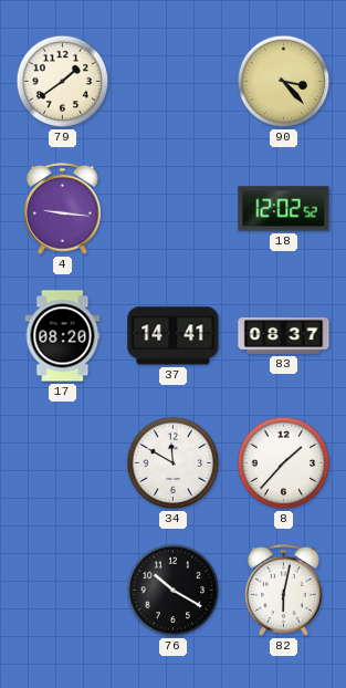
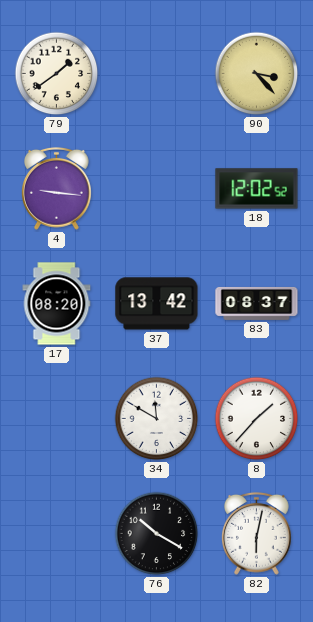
37: 14:41 -> 13:42
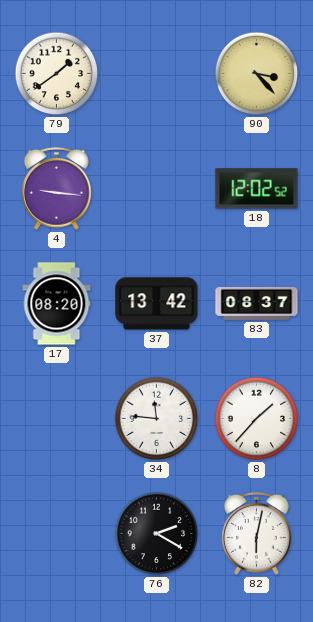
34: 11:50 -> 11:46
76: 10:20 -> 2:20
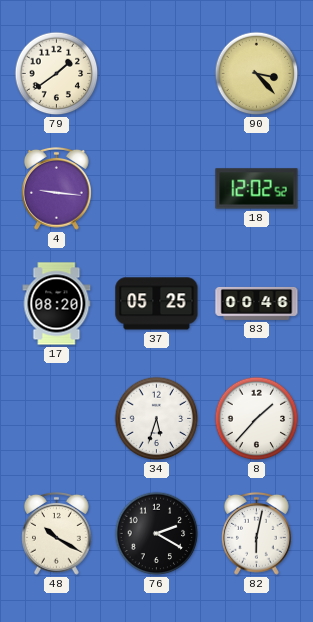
37: 13:42 -> 05:25
83: 08:37 -> 00:46
34: 11:46 -> 5:33
48: none -> 10:20
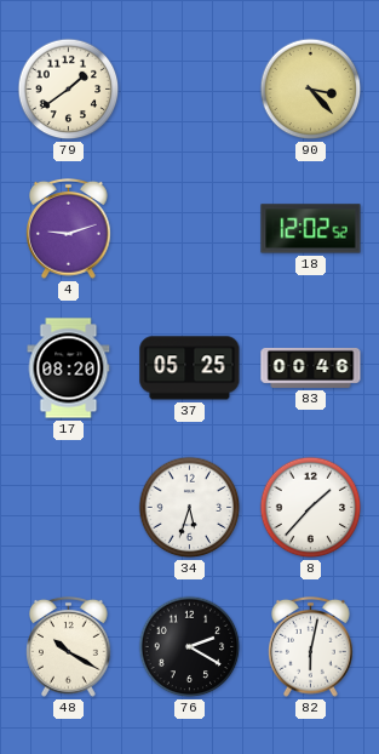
4: 9:16 -> 9:12
